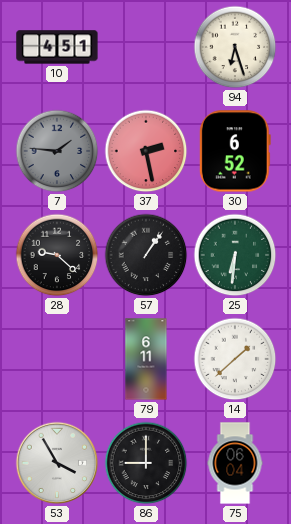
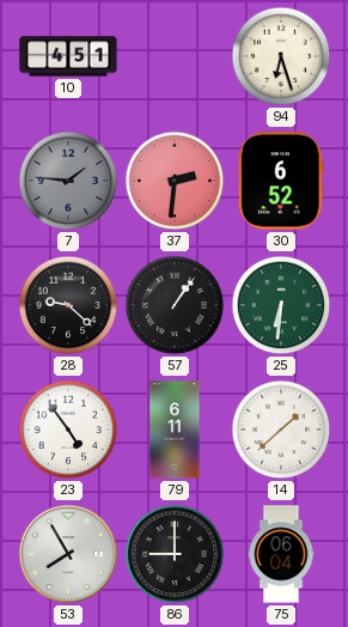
37: 2:28 -> 2:31
23: none -> 4:54
53: 3:55 -> 7:55
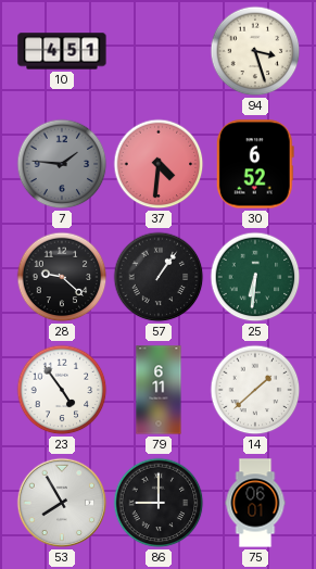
94: 6:27 -> 3:27
37: 2:31 -> 4:31
75: 06:04 -> 06:01
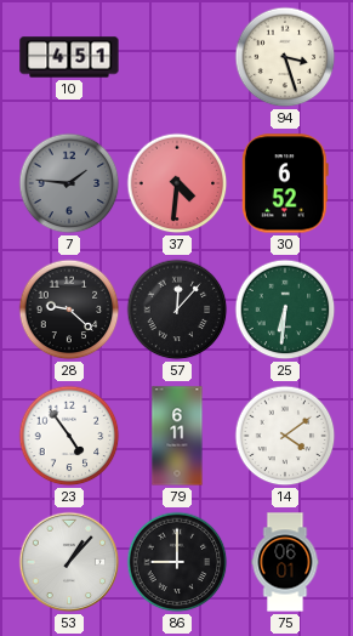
57: 1:06 -> 12:07
14: 1:38 -> 4:09
53: 7:55 -> 1:07
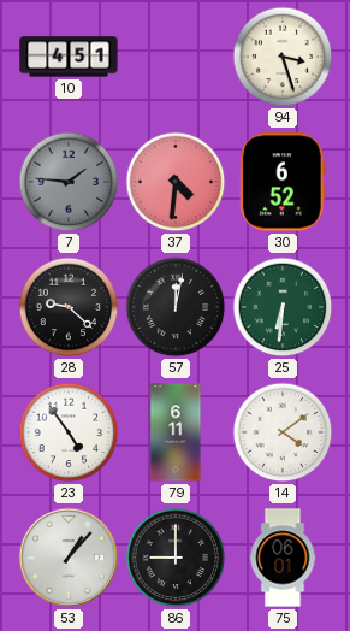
57: 12:07 -> 12:02
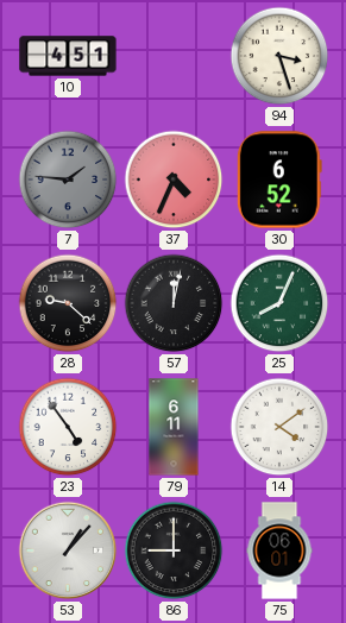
37: 4:31 -> 4:34
25: 6:31 -> 8:04
